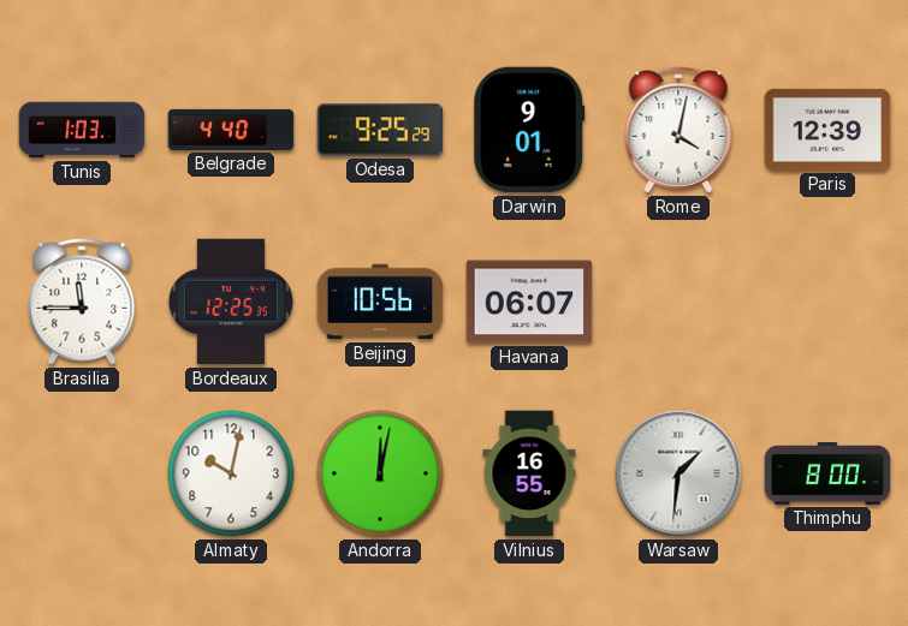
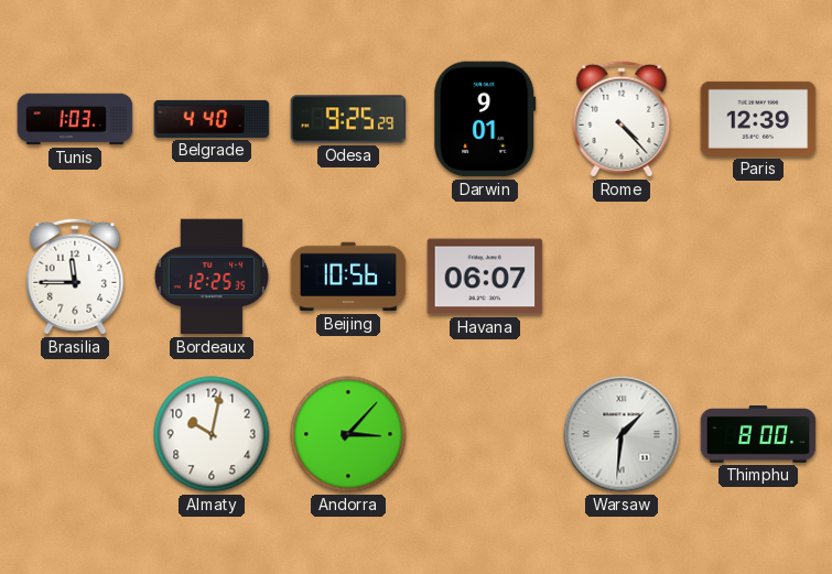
Rome: 4:02 -> 4:23
Andorra: 12:02 -> 3:07
Vilnius: 16:55 -> none
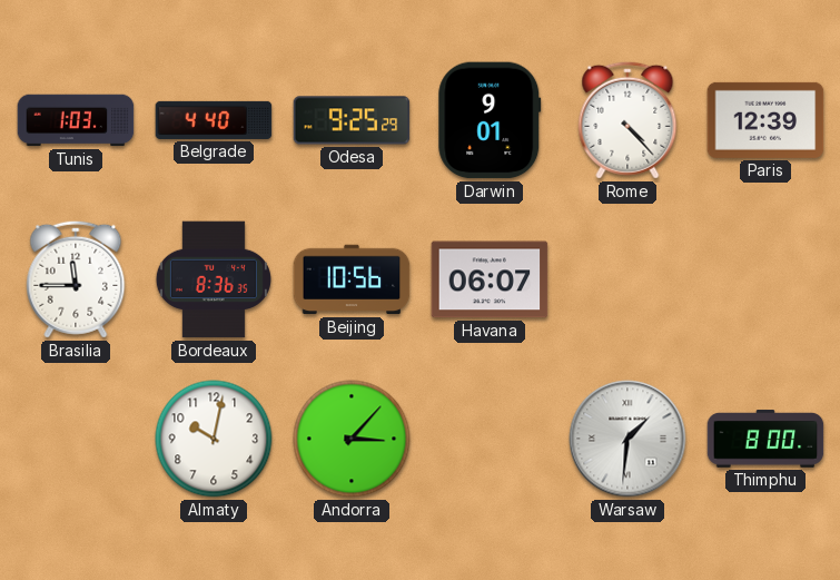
Bordeaux: 12:25 -> 8:36
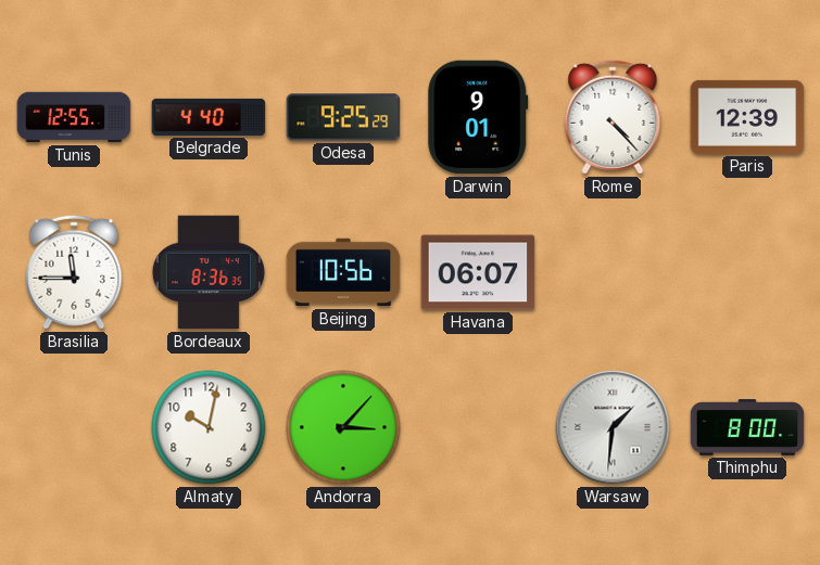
Tunis: 1:03 -> 12:55
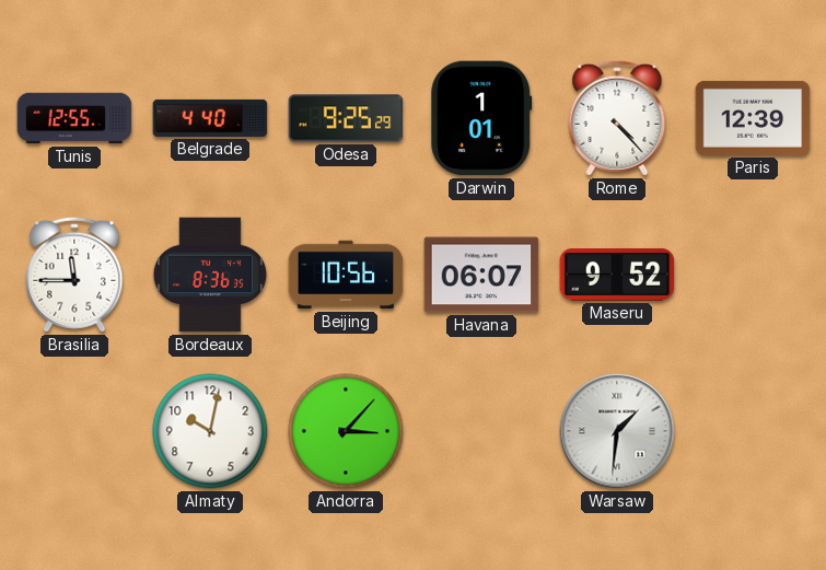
Darwin: 9:01 -> 1:01
Maseru: none -> 9:52
Thimphu: 8:00 -> none
